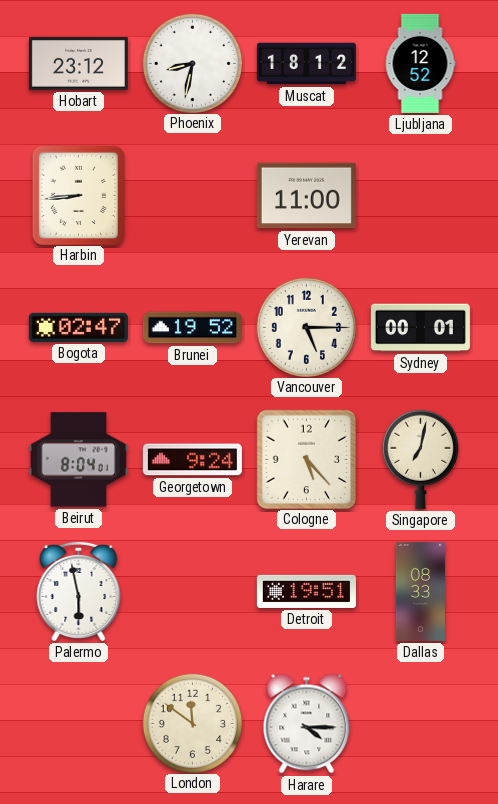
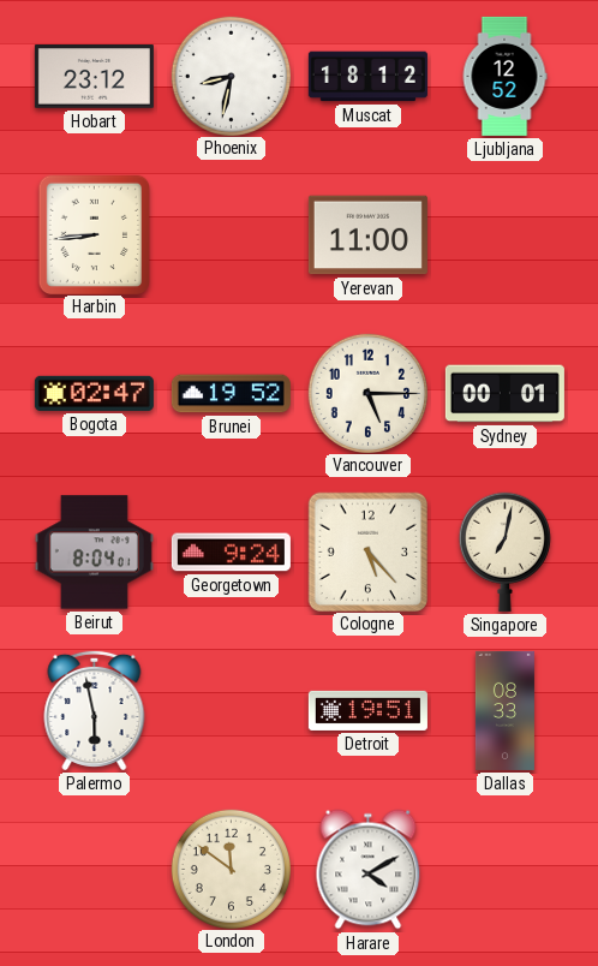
Harare: 4:15 -> 4:10
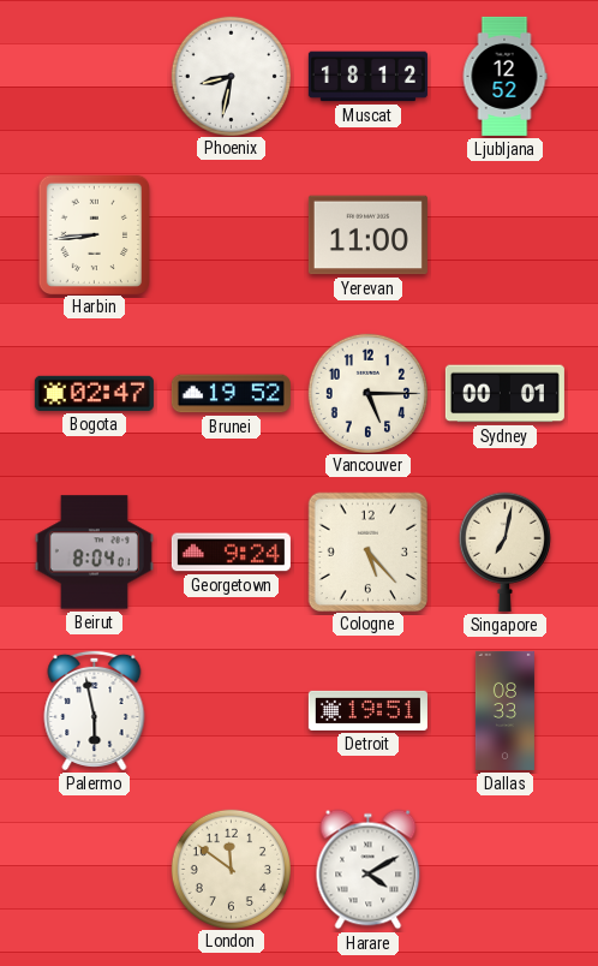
Hobart: 23:12 -> none
